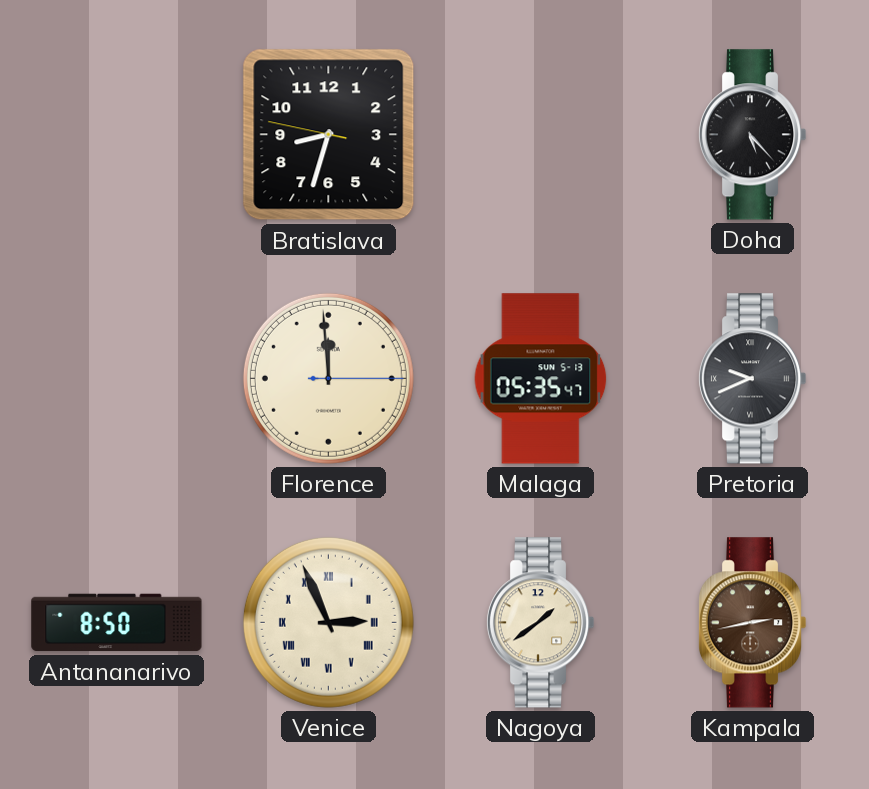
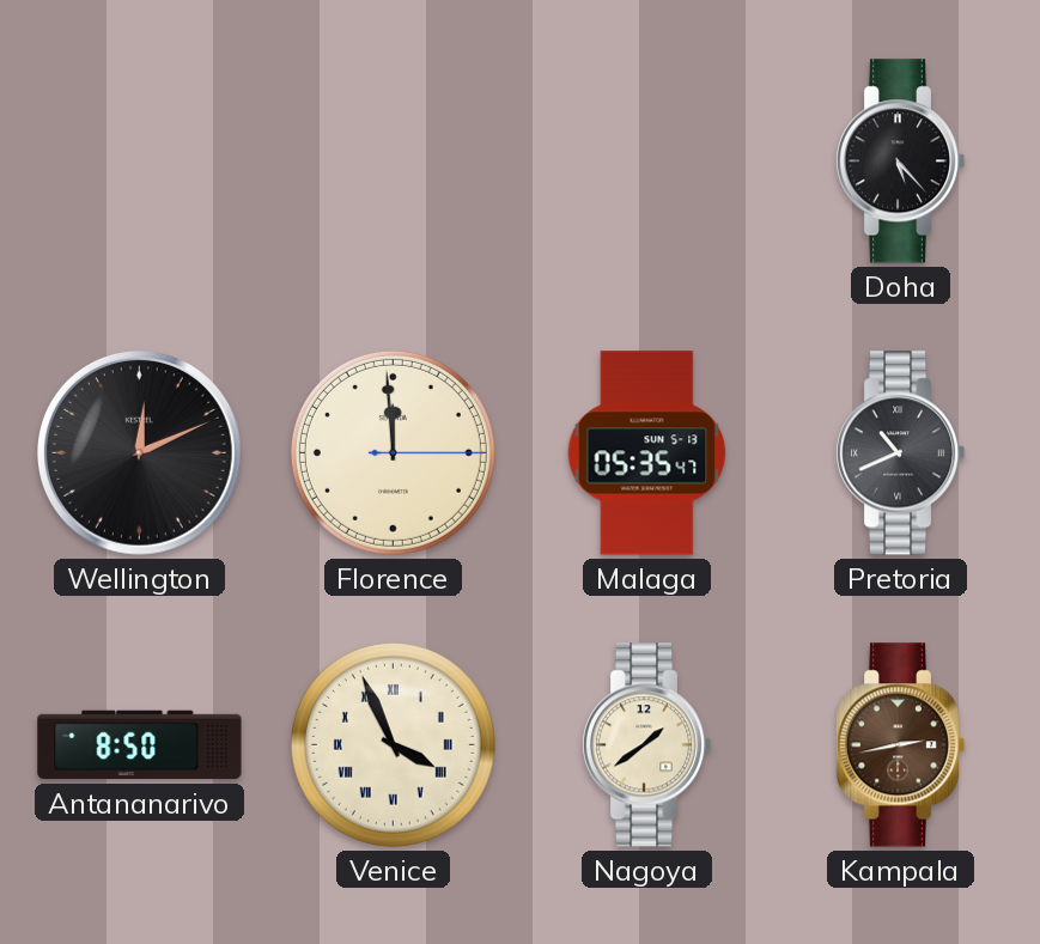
Bratislava: 8:32 -> none
Wellington: none -> 12:11
Pretoria: 9:41 -> 10:41
Venice: 2:56 -> 3:56
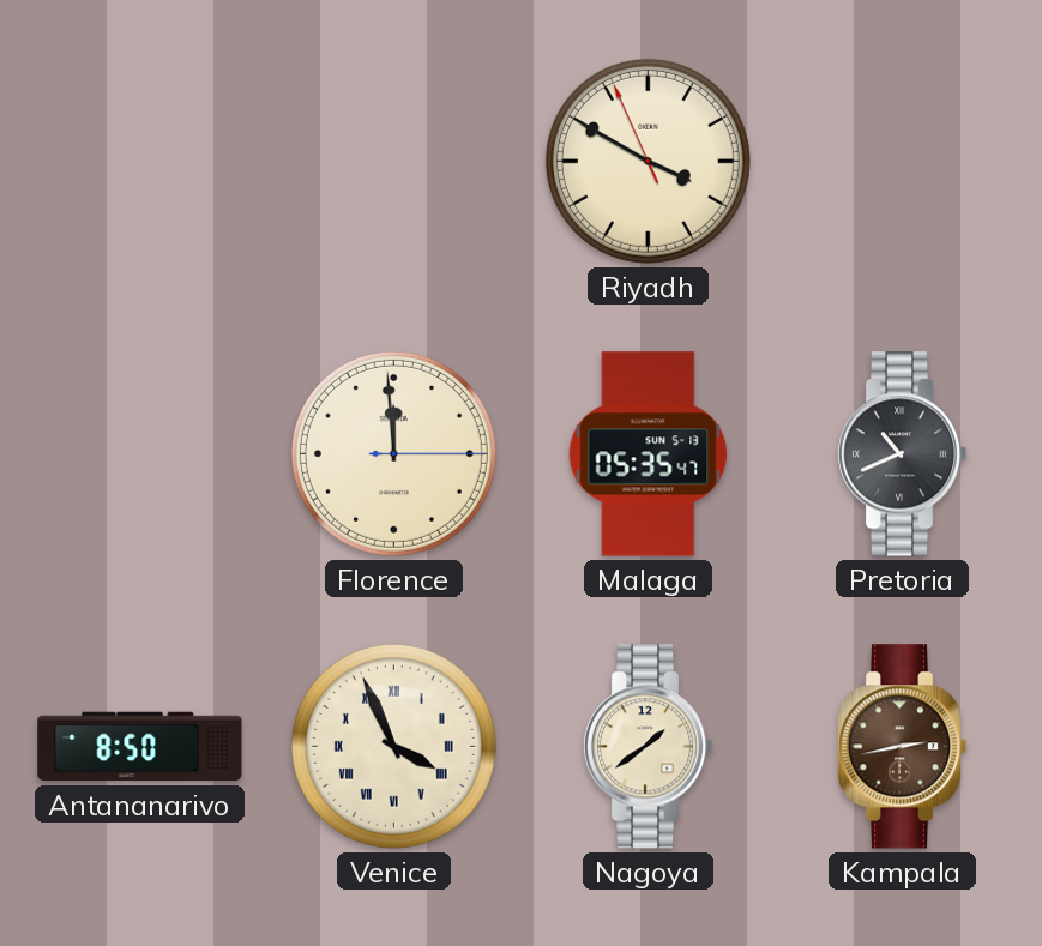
Riyadh: none -> 3:49
Doha: 5:23 -> none
Wellington: 12:11 -> none
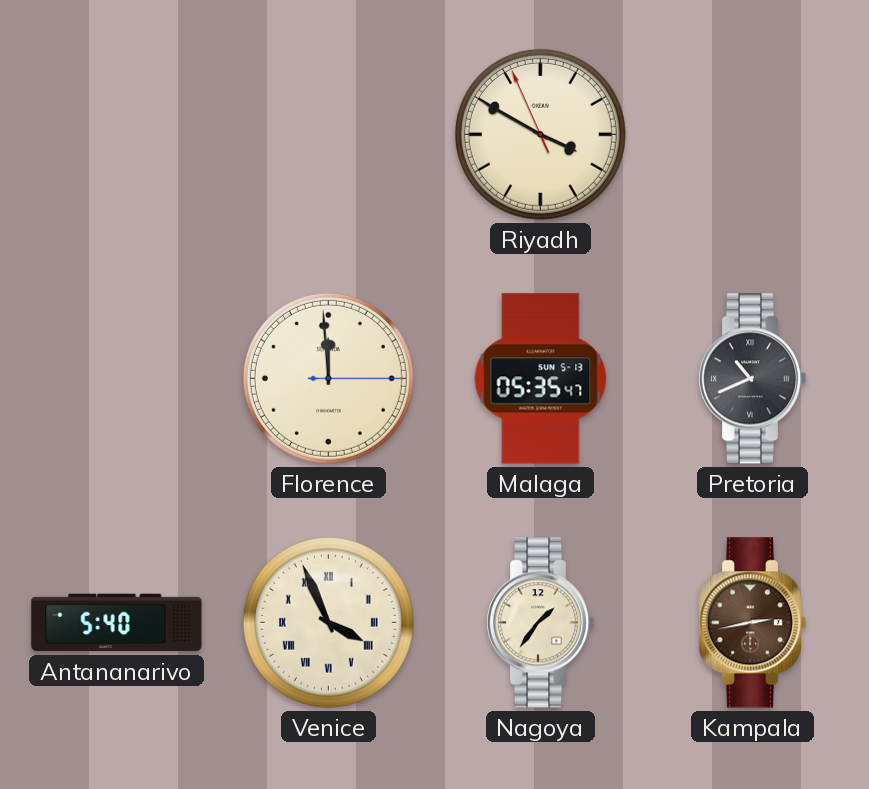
Antananarivo: 8:50 -> 5:40
Nagoya: 1:39 -> 1:36
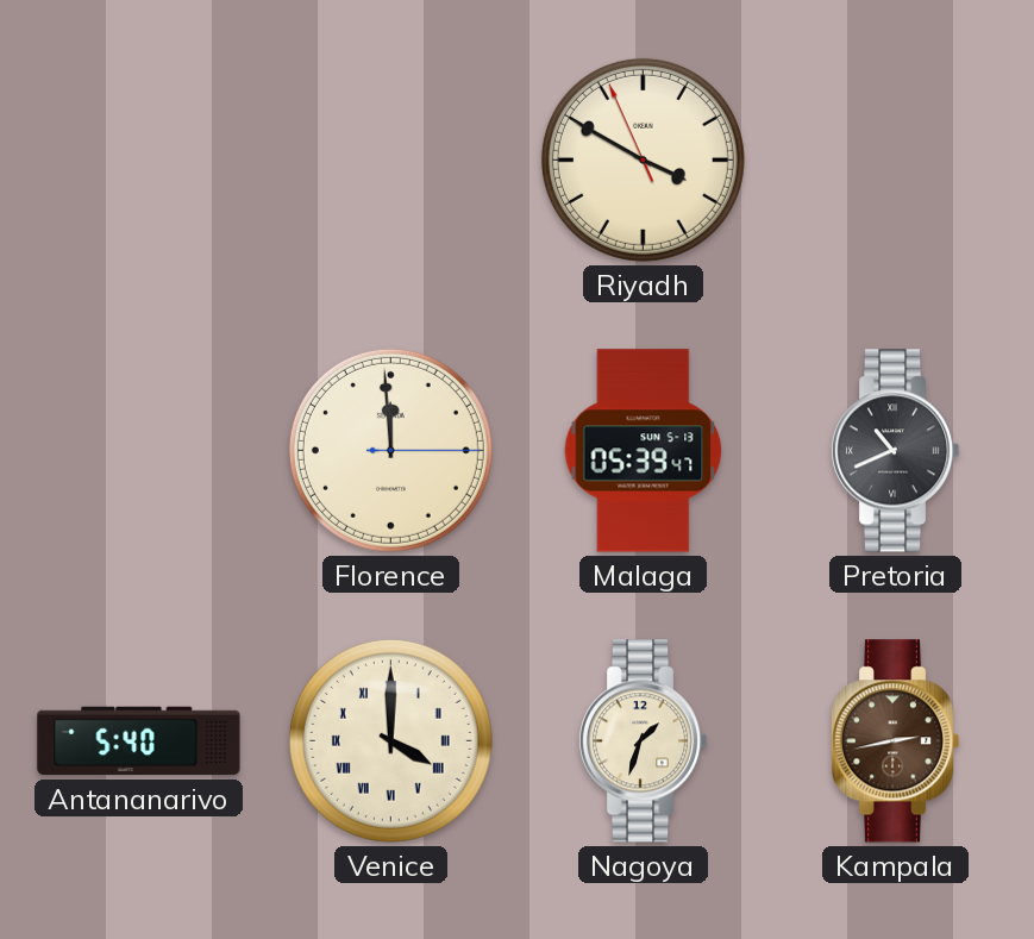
Malaga: 05:35 -> 05:39
Venice: 3:56 -> 4:00
Nagoya: 1:36 -> 1:33
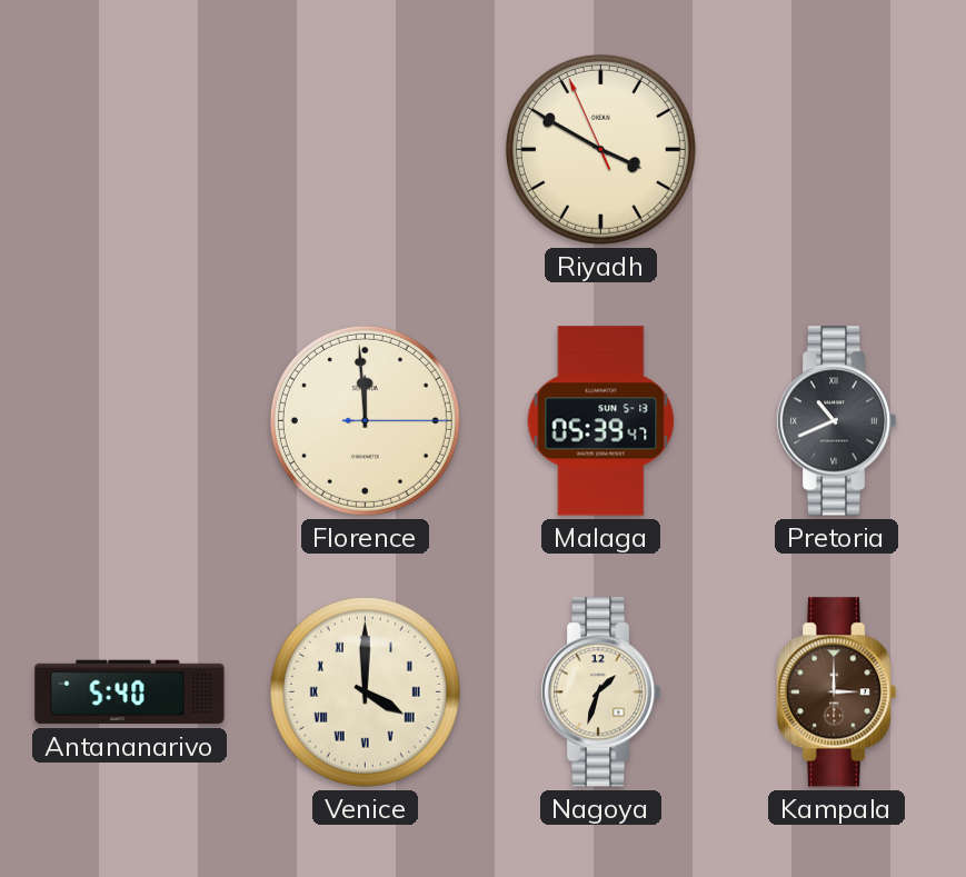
Kampala: 2:43 -> 3:00
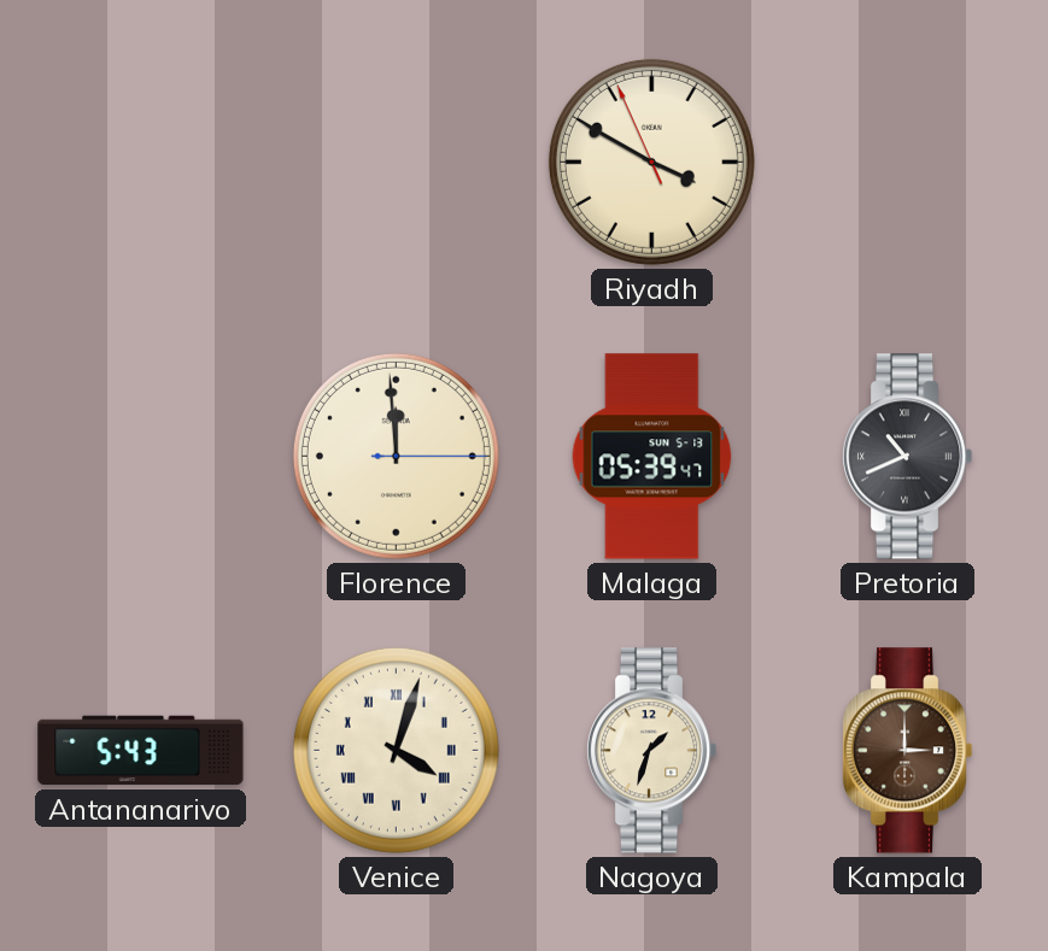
Antananarivo: 5:40 -> 5:43
Venice: 4:00 -> 4:03
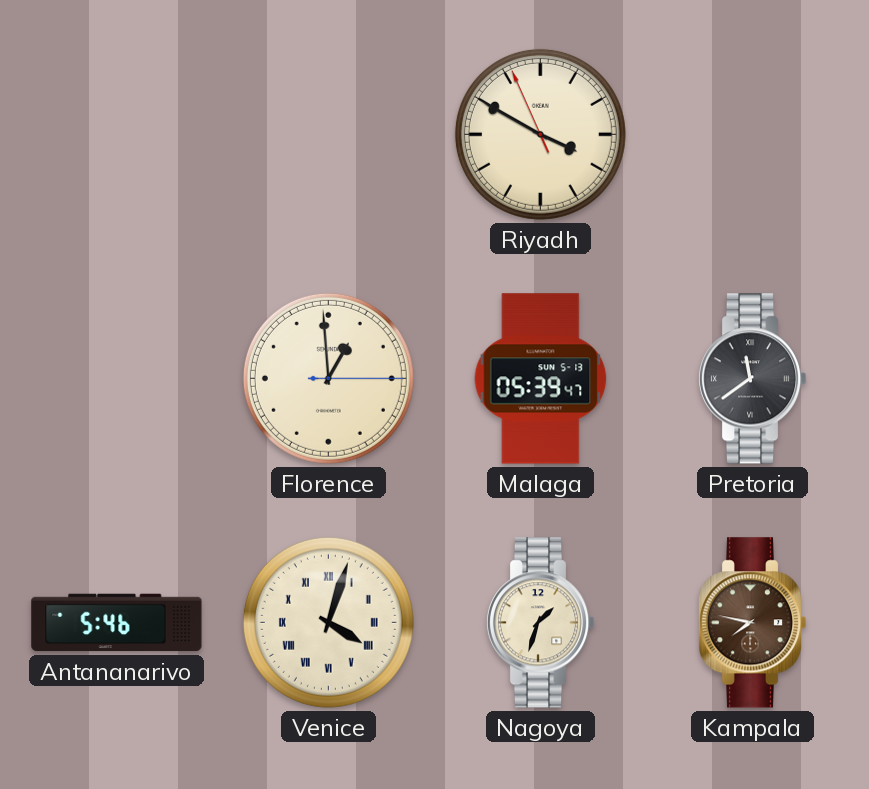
Florence: 11:59 -> 12:59
Pretoria: 10:41 -> 11:39
Antananarivo: 5:43 -> 5:46
Kampala: 3:00 -> 7:47
